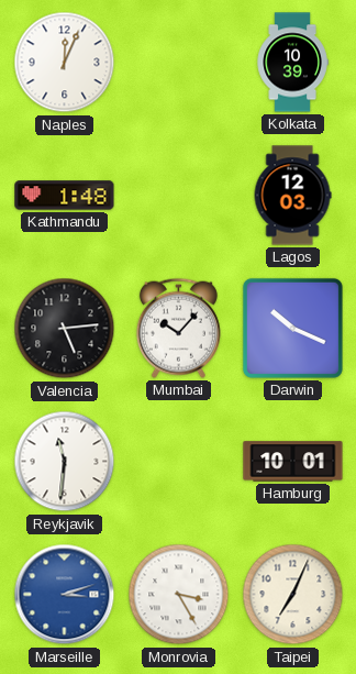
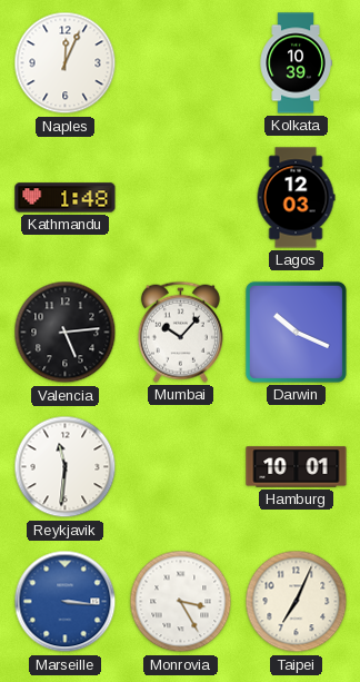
Marseille: 3:12 -> 3:16
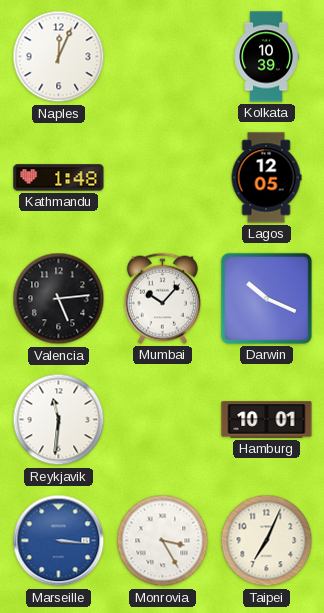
Lagos: 12:03 -> 12:05
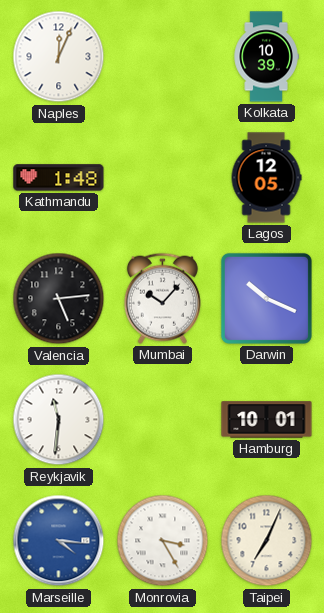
Marseille: 3:16 -> 4:16
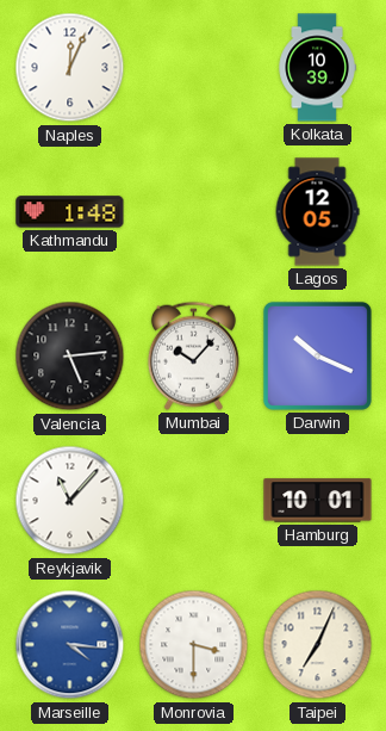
Reykjavik: 11:31 -> 11:07
Monrovia: 3:25 -> 3:30
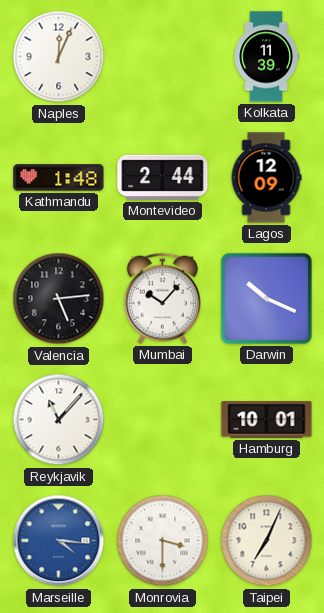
Kolkata: 10:39 -> 11:39
Montevideo: none -> 2:44
Lagos: 12:05 -> 12:09
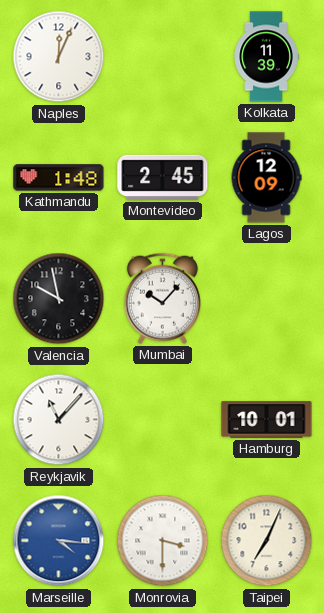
Montevideo: 2:44 -> 2:45
Valencia: 5:14 -> 9:58
Darwin: 10:19 -> none
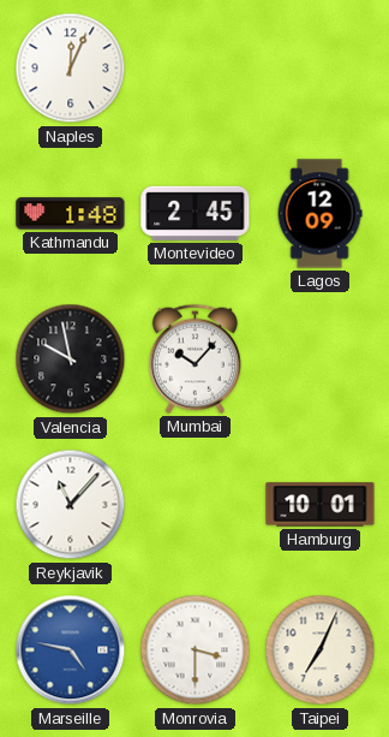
Kolkata: 11:39 -> none
Marseille: 4:16 -> 4:47
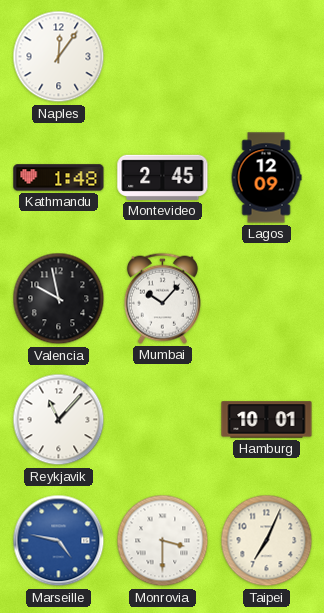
Naples: 12:04 -> 12:06
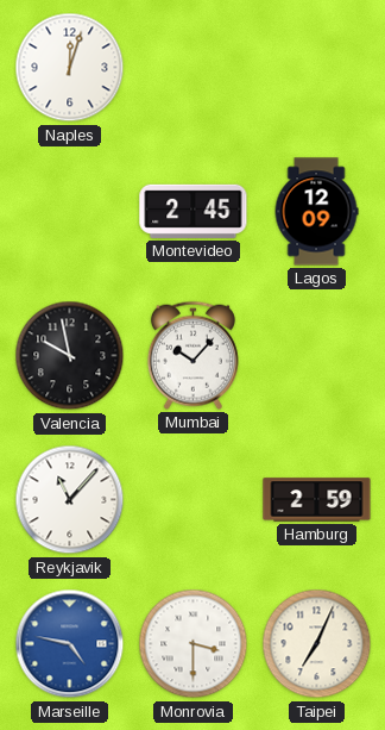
Naples: 12:06 -> 12:03
Kathmandu: 1:48 -> none
Hamburg: 10:01 -> 2:59
